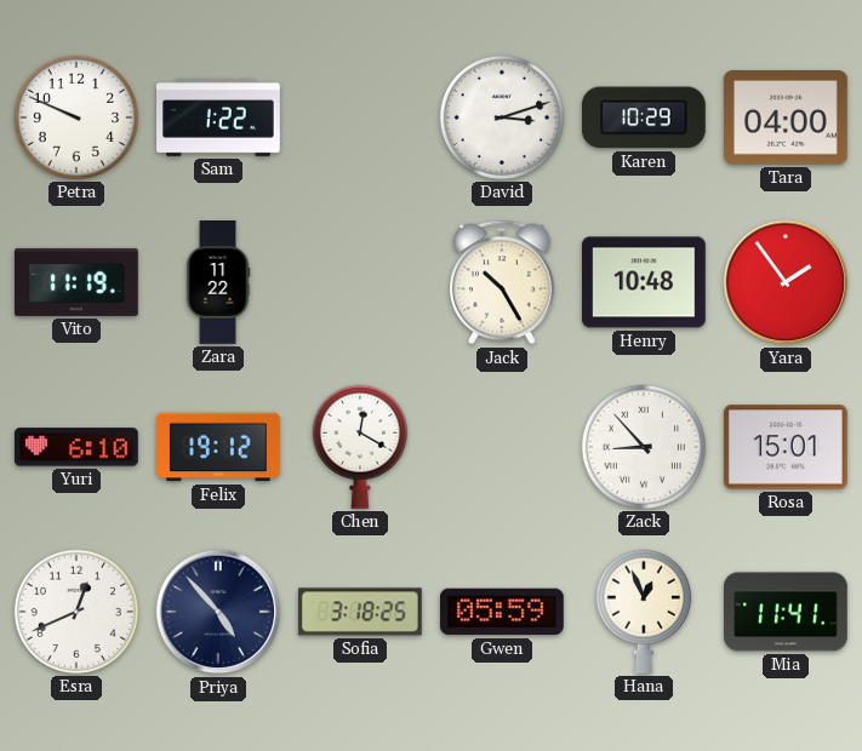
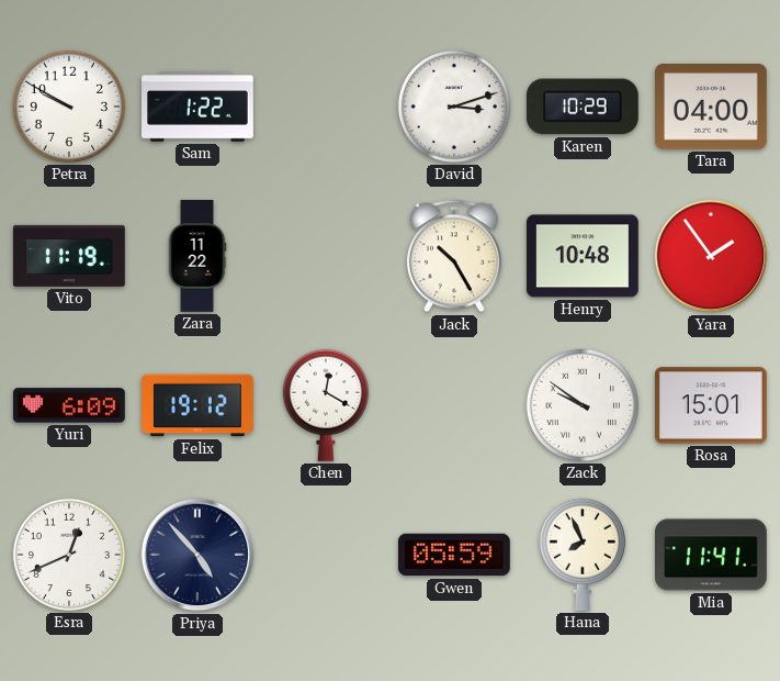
Petra: 9:49 -> 9:50
Yuri: 6:10 -> 6:09
Zack: 8:53 -> 9:51
Sofia: 3:18 -> none
Hana: 12:56 -> 7:56
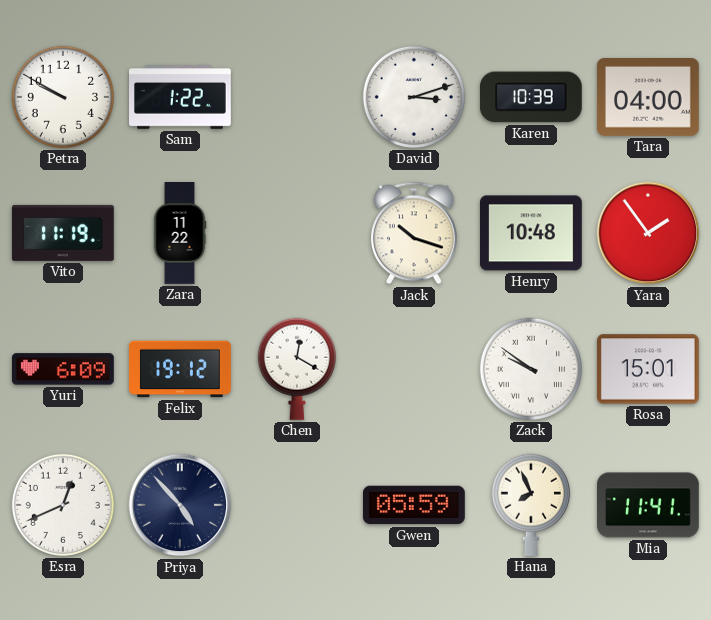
Karen: 10:29 -> 10:39
Jack: 10:25 -> 10:18
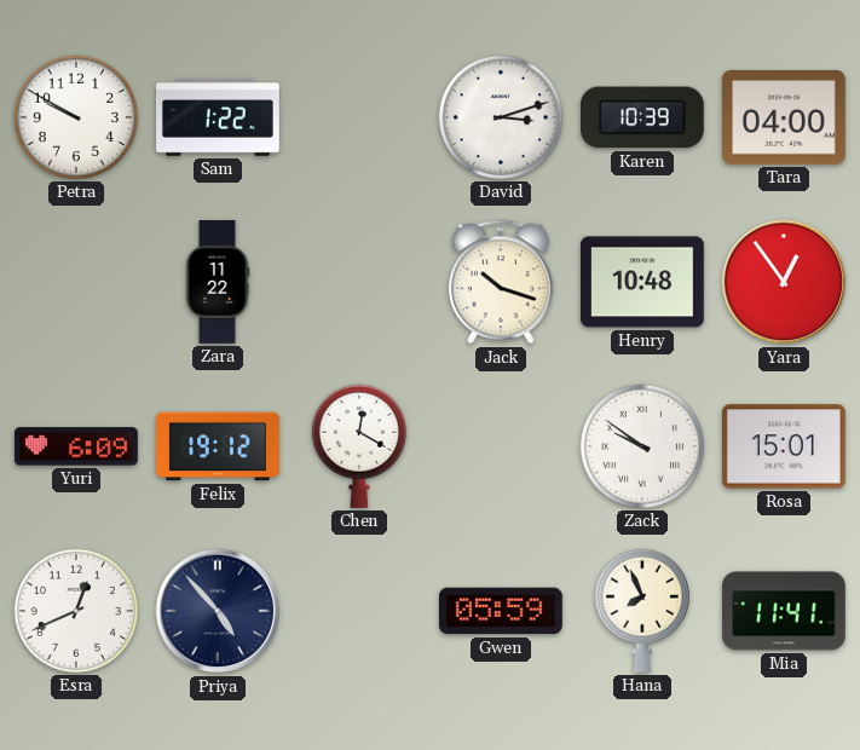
Vito: 11:19 -> none
Yara: 1:54 -> 12:54
